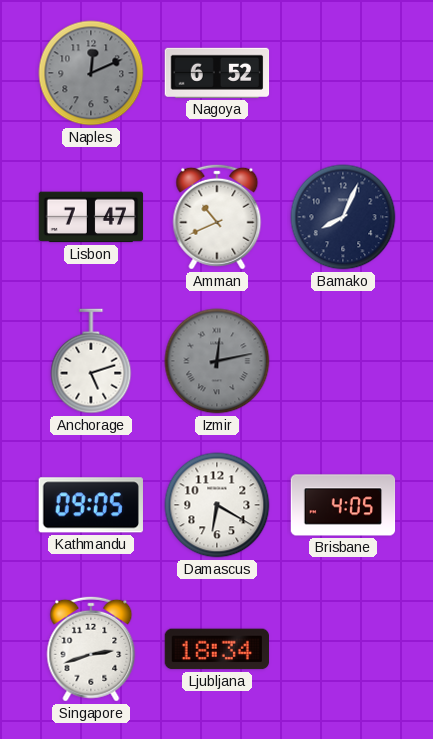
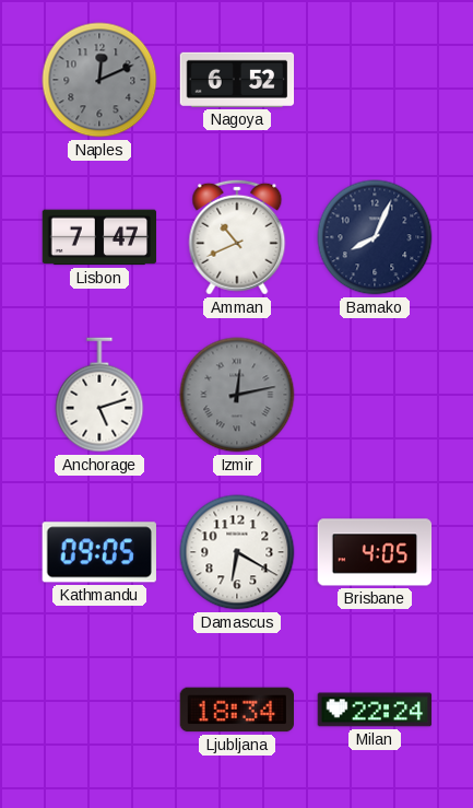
Singapore: 2:42 -> none
Milan: none -> 22:24
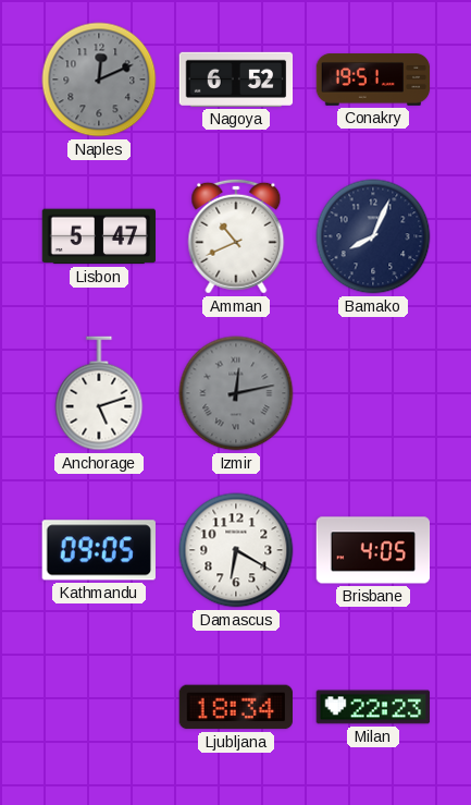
Conakry: none -> 19:51
Lisbon: 7:47 -> 5:47
Milan: 22:24 -> 22:23
